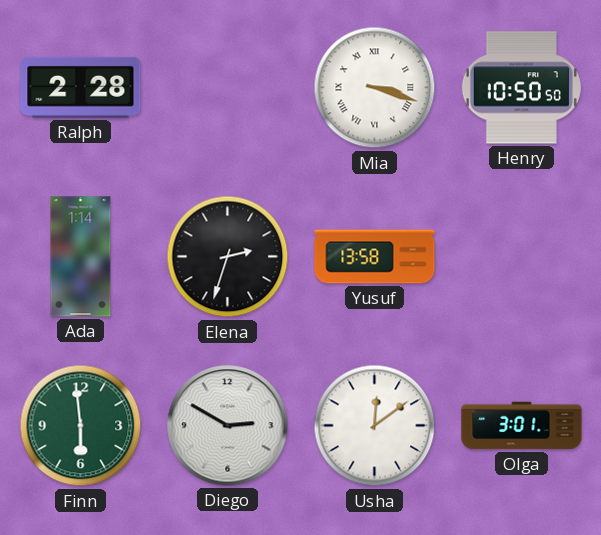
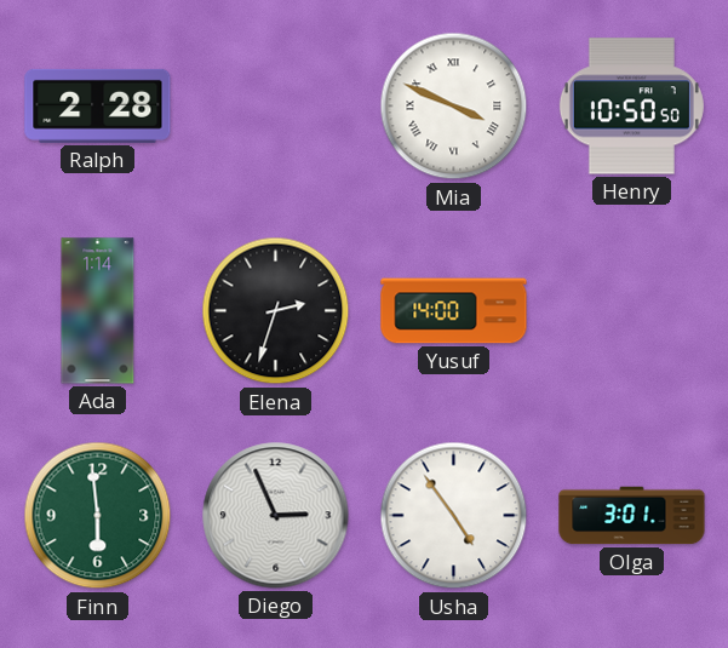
Mia: 3:18 -> 3:49
Yusuf: 13:58 -> 14:00
Diego: 2:50 -> 2:56
Usha: 12:09 -> 4:54
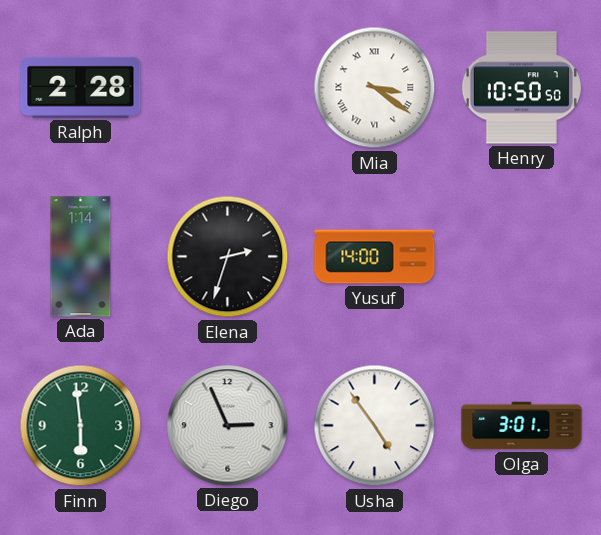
Mia: 3:49 -> 3:21
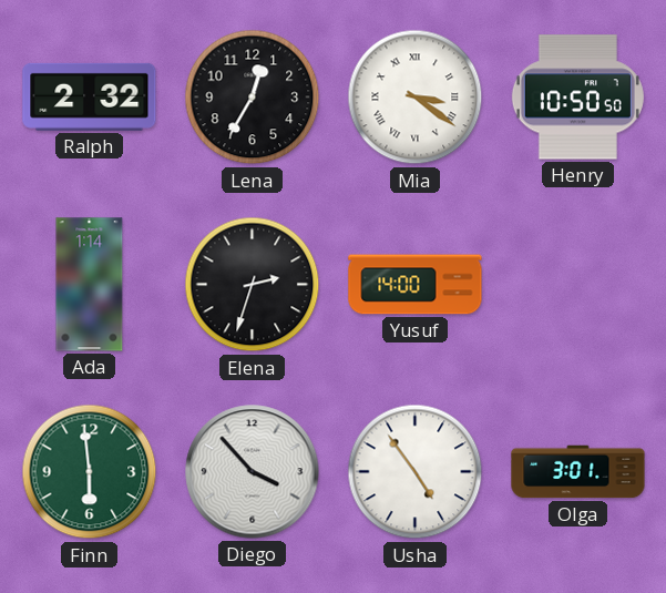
Ralph: 2:28 -> 2:32
Lena: none -> 12:35
Diego: 2:56 -> 3:53
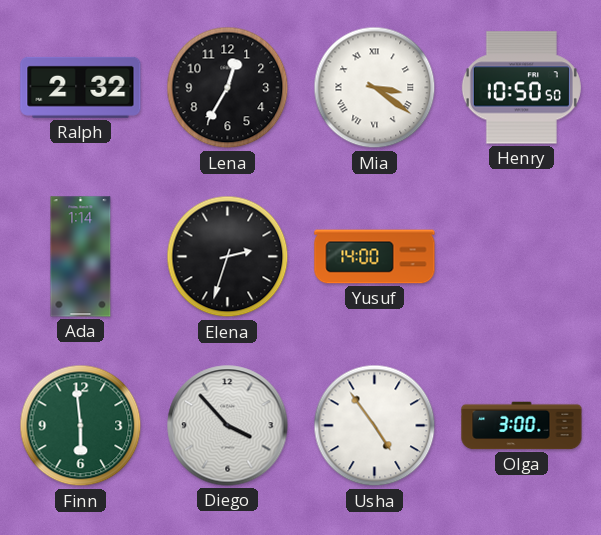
Olga: 3:01 -> 3:00
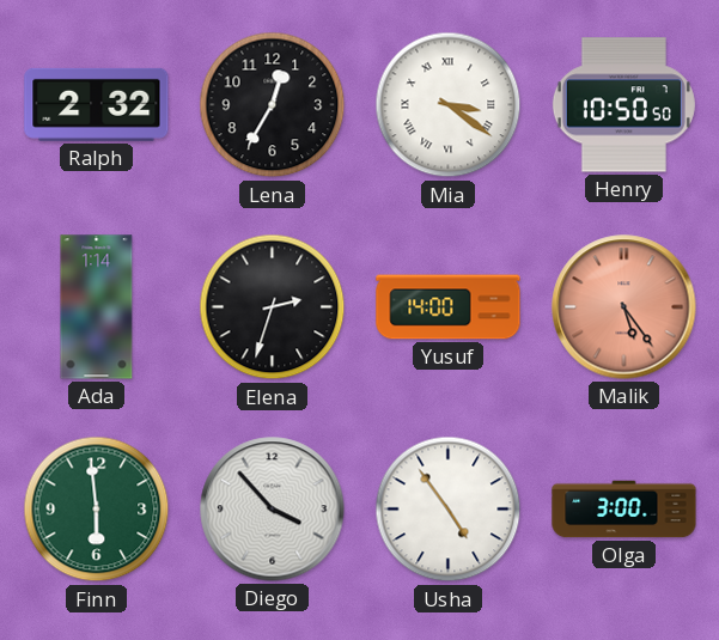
Malik: none -> 5:24
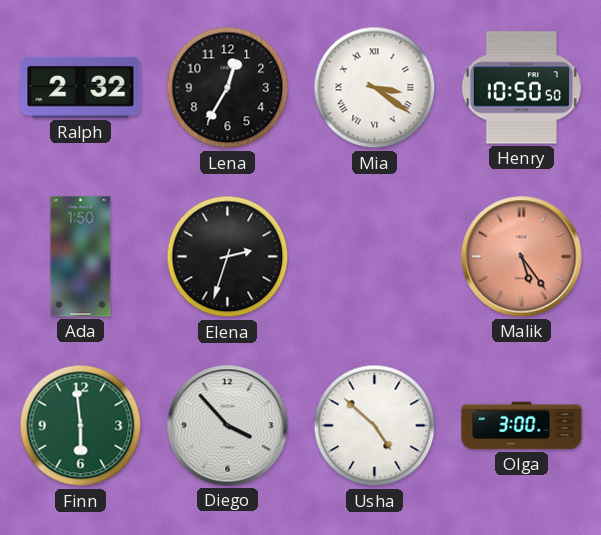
Ada: 1:14 -> 1:50
Yusuf: 14:00 -> none
Usha: 4:54 -> 4:52
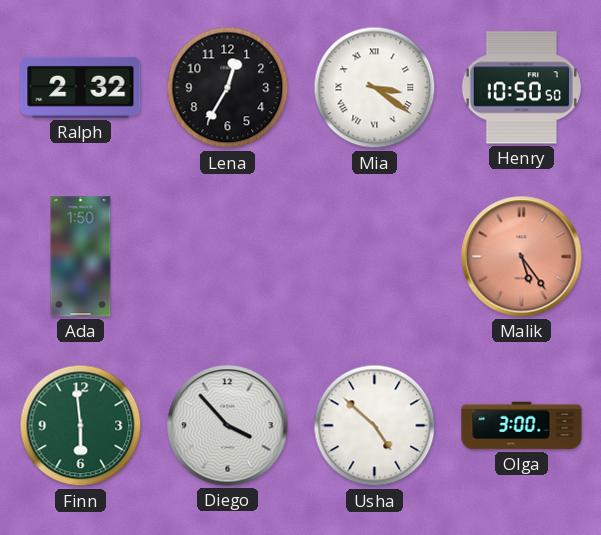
Elena: 2:33 -> none
